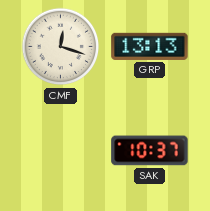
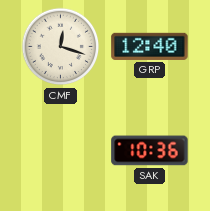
GRP: 13:13 -> 12:40
SAK: 10:37 -> 10:36
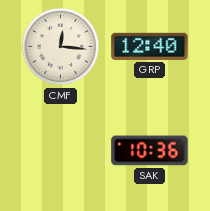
CMF: 12:18 -> 12:16
